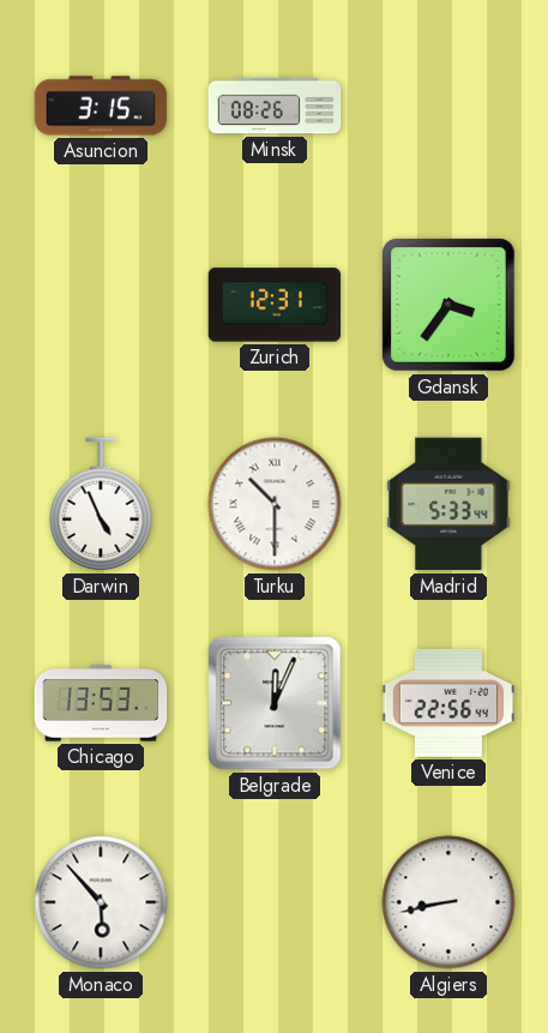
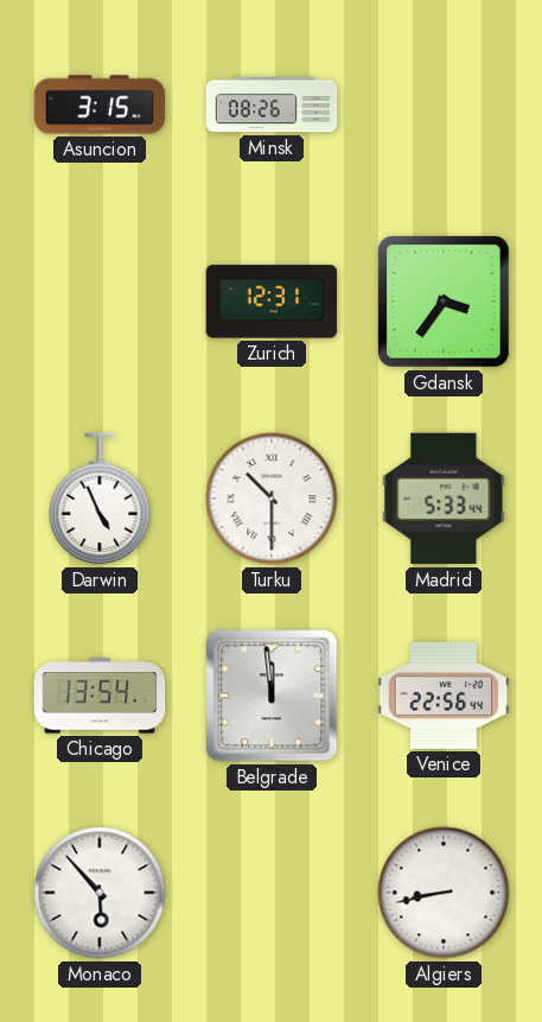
Chicago: 13:53 -> 13:54
Belgrade: 12:04 -> 11:59
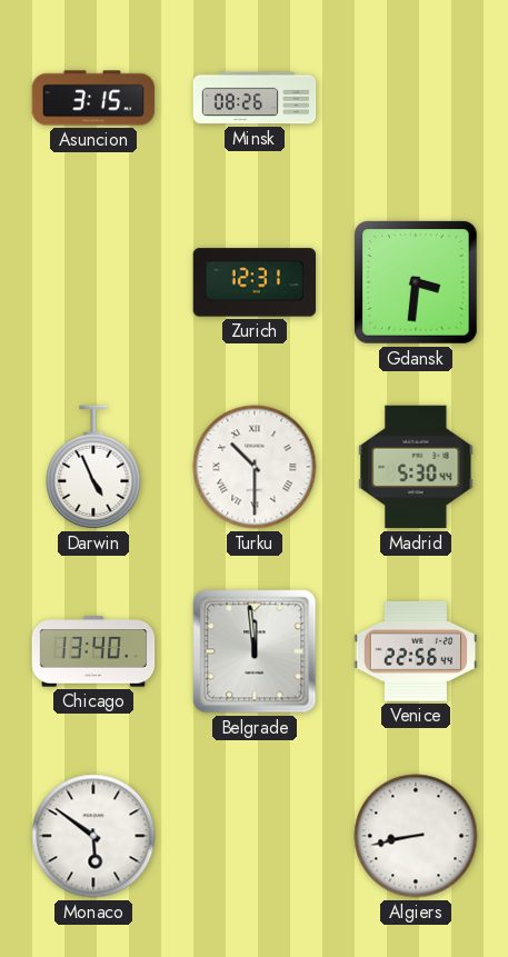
Gdansk: 3:36 -> 3:31
Madrid: 5:33 -> 5:30
Chicago: 13:54 -> 13:40
Monaco: 5:53 -> 5:51
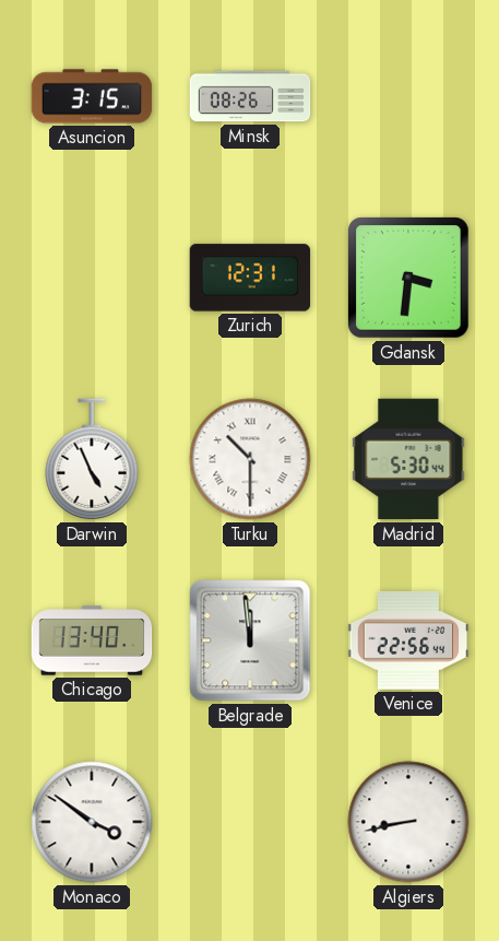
Monaco: 5:51 -> 3:51
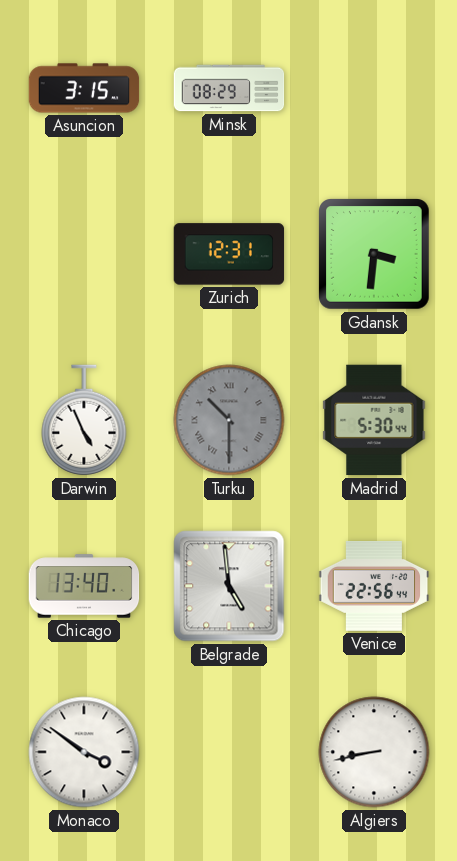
Minsk: 08:26 -> 08:29
Turku dial: white -> grey
Belgrade: 11:59 -> 4:59
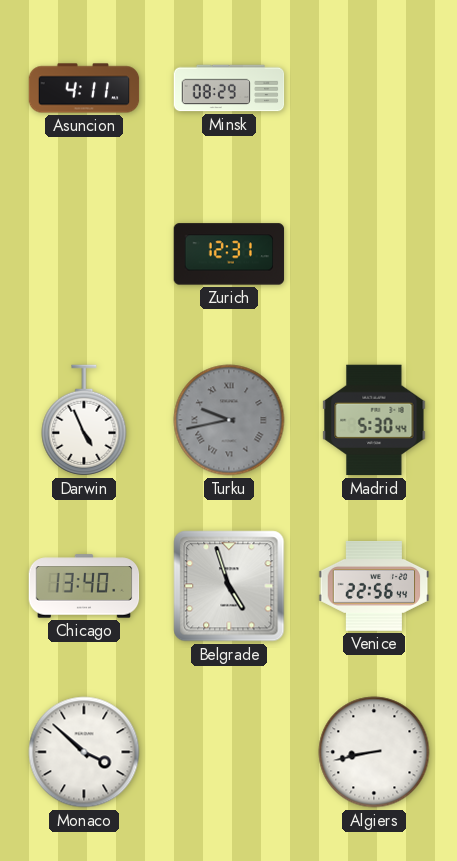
Asuncion: 3:15 -> 4:11
Gdansk: 3:31 -> none
Turku: 10:30 -> 9:43
Belgrade: 4:59 -> 4:57
Monaco: 3:51 -> 3:52
